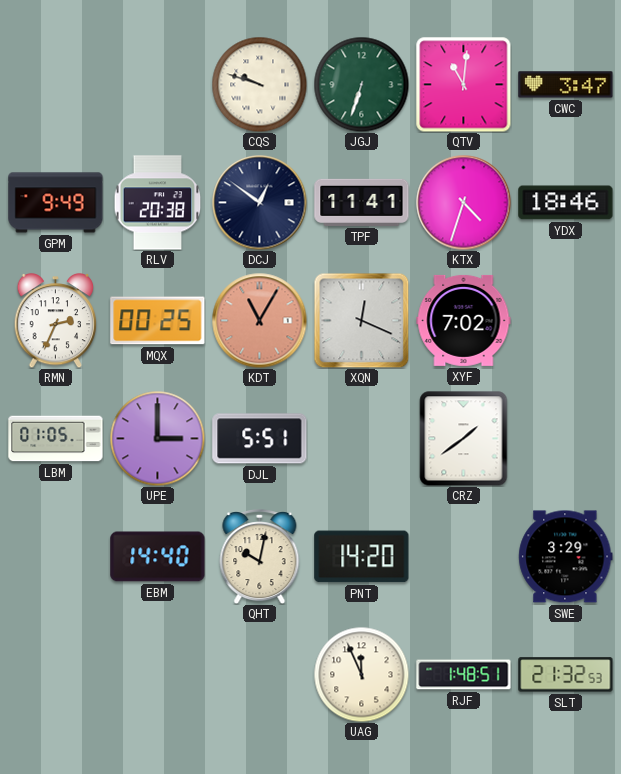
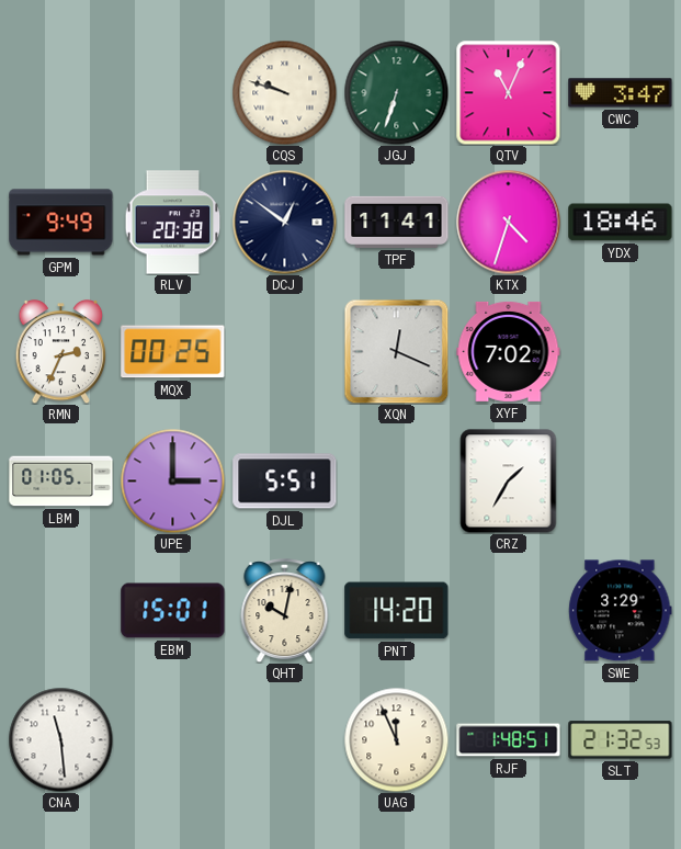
QTV: 11:01 -> 11:04
KDT: 11:05 -> none
CRZ: 1:39 -> 1:35
EBM: 14:40 -> 15:01
CNA: none -> 11:29
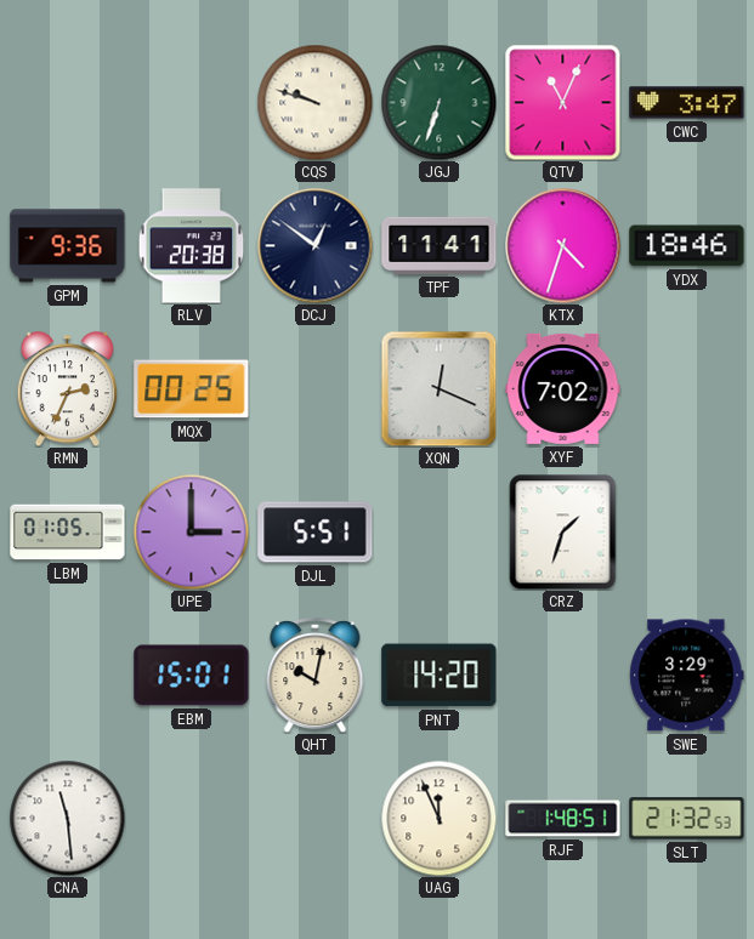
GPM: 9:49 -> 9:36
CRZ: 1:35 -> 1:33
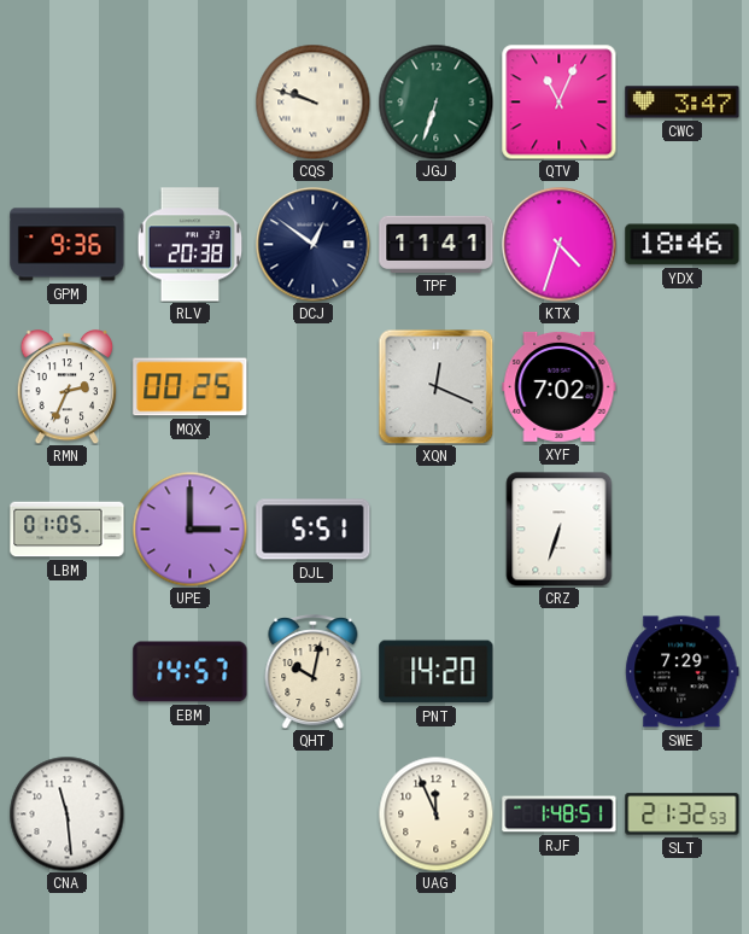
CRZ: 1:33 -> 6:33
EBM: 15:01 -> 14:57
SWE: 3:29 -> 7:29
